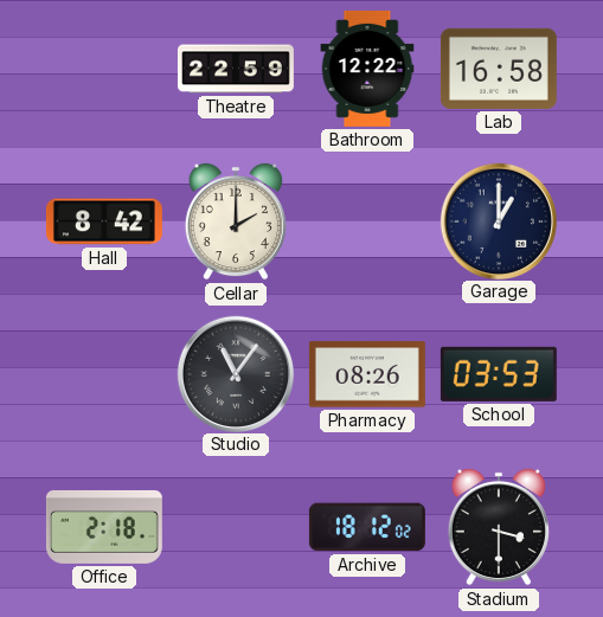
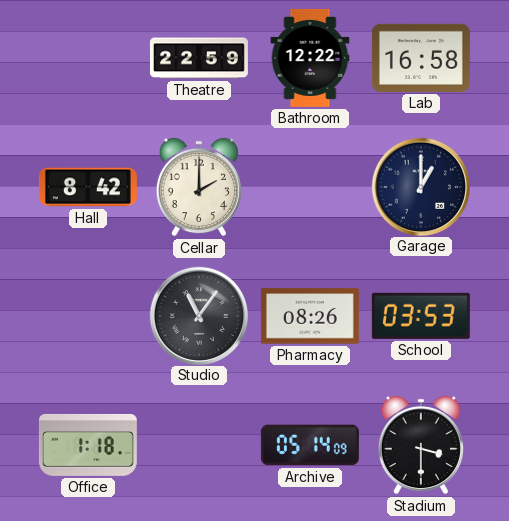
Office: 2:18 -> 1:18
Archive: 18:12 -> 05:14
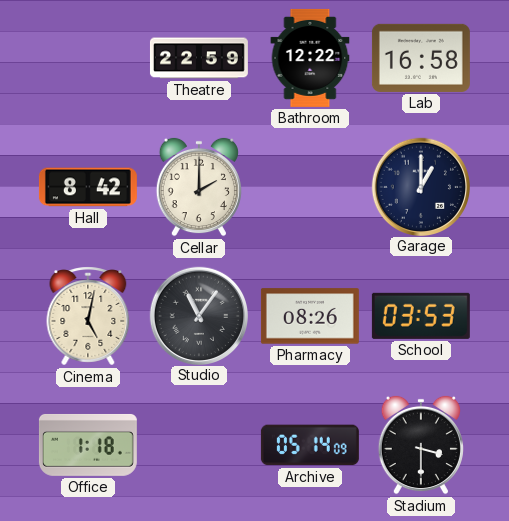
Cinema: none -> 5:02
